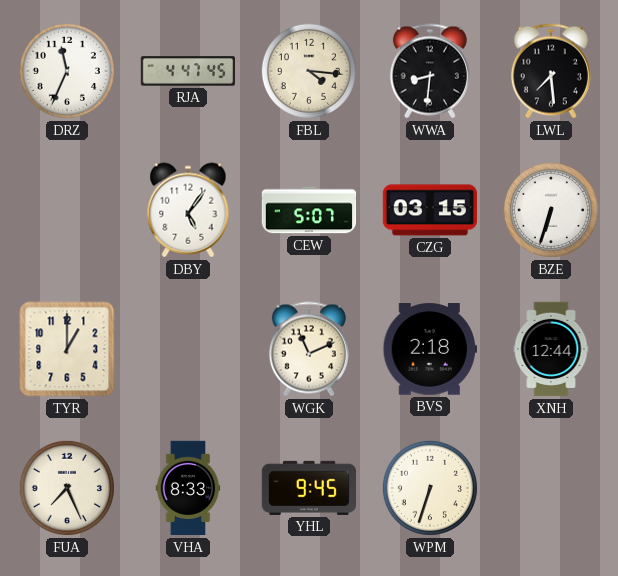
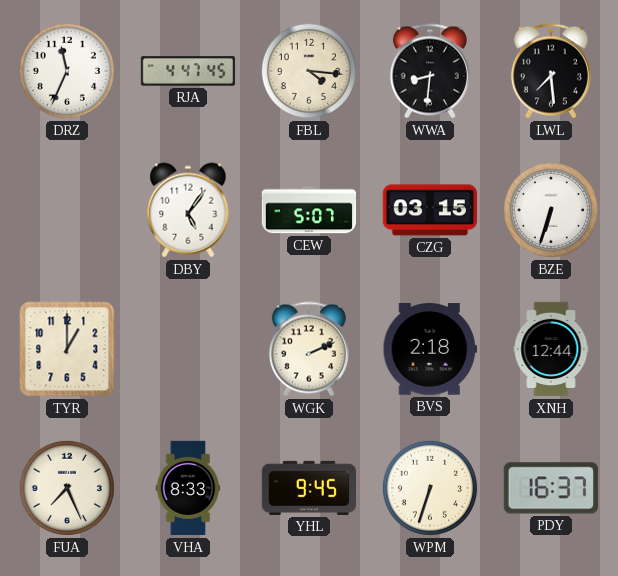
WGK: 11:11 -> 2:11
PDY: none -> 16:37
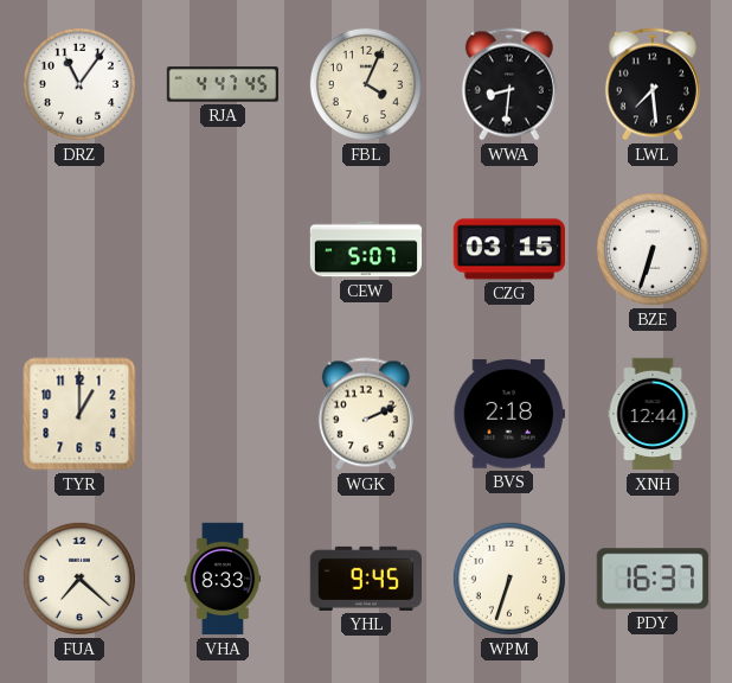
DRZ: 11:34 -> 11:06
FBL: 4:16 -> 4:04
DBY: 5:06 -> none
FUA: 7:26 -> 7:22
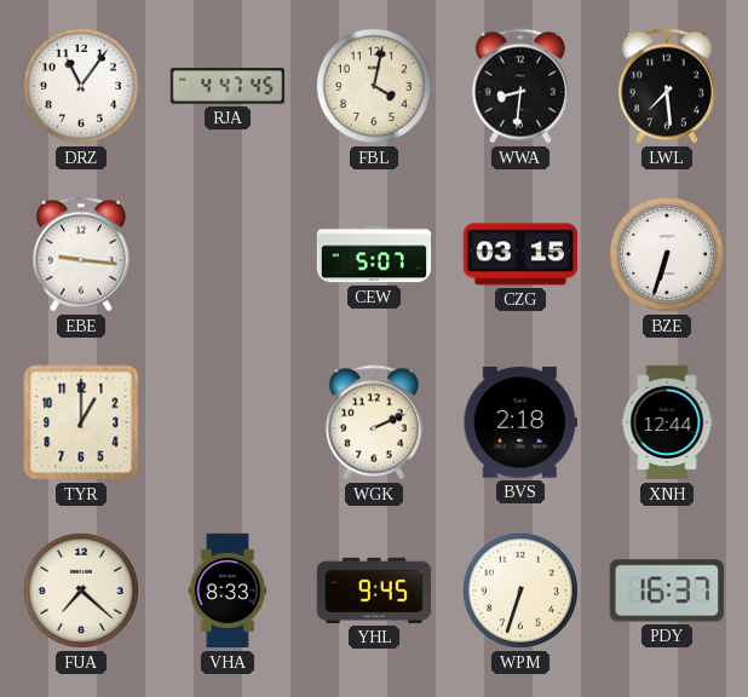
FBL: 4:04 -> 4:02
EBE: none -> 9:16
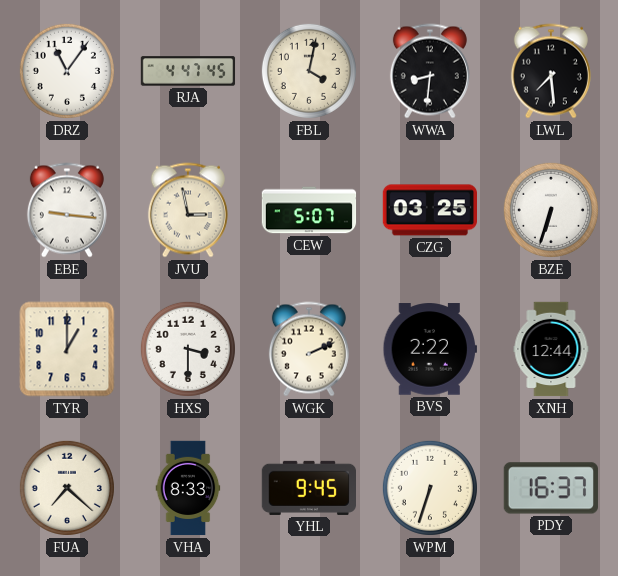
JVU: none -> 2:58
CZG: 03:15 -> 03:25
HXS: none -> 3:30
BVS: 2:18 -> 2:22
